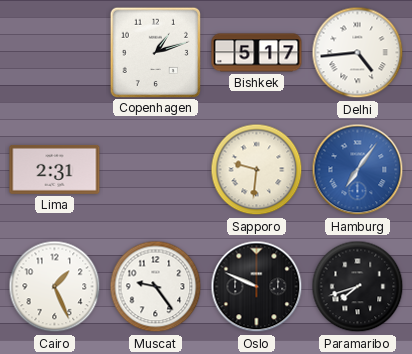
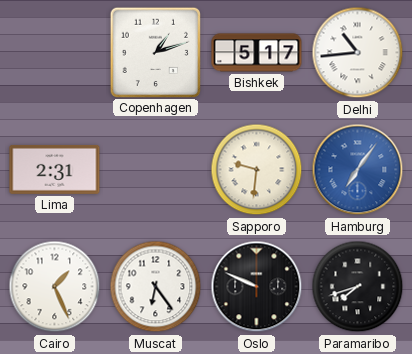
Delhi: 4:44 -> 10:44
Muscat: 9:24 -> 6:24
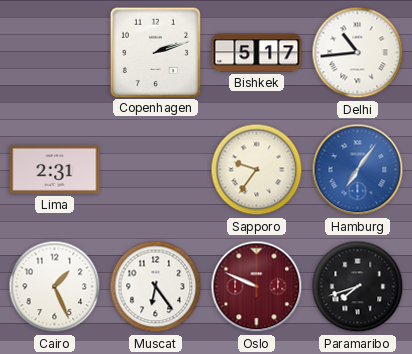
Copenhagen: 1:12 -> 2:12
Sapporo: 9:31 -> 9:36
Oslo dial: black -> burgundy
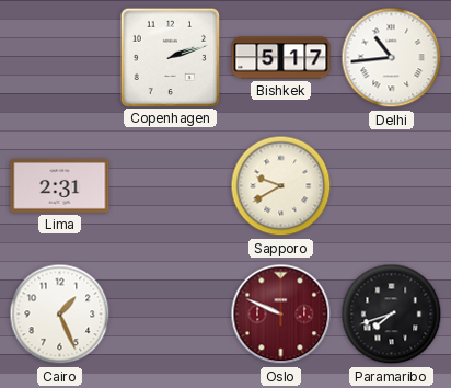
Sapporo: 9:36 -> 9:40
Hamburg: 7:06 -> none
Muscat: 6:24 -> none
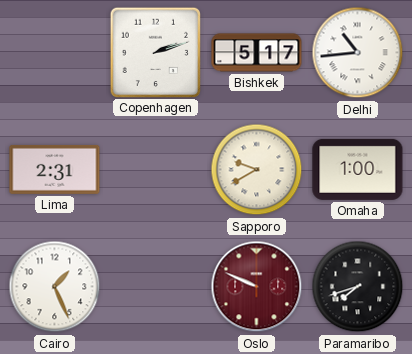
Omaha: none -> 1:00
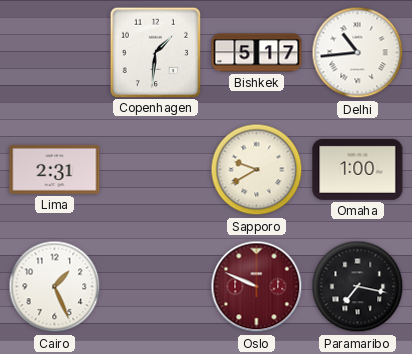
Copenhagen: 2:12 -> 1:31
Paramaribo: 7:42 -> 7:17
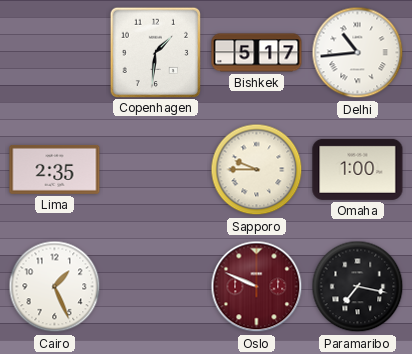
Lima: 2:31 -> 2:35
Sapporo: 9:40 -> 9:45
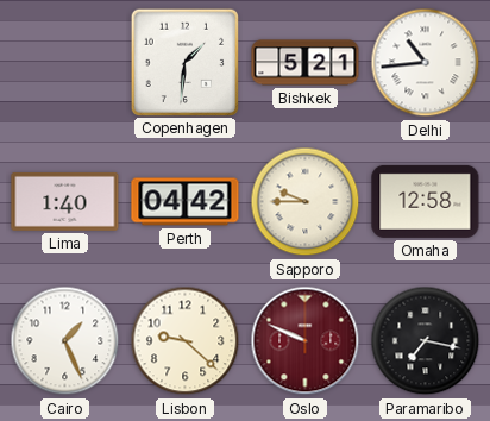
Bishkek: 5:17 -> 5:21
Lima: 2:35 -> 1:40
Perth: none -> 04:42
Omaha: 1:00 -> 12:58
Lisbon: none -> 9:22
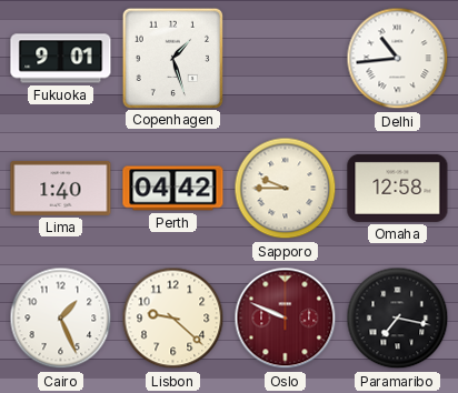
Fukuoka: none -> 9:01
Copenhagen: 1:31 -> 1:27
Bishkek: 5:21 -> none
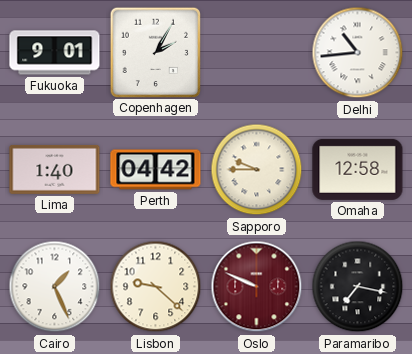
Copenhagen: 1:27 -> 2:05
